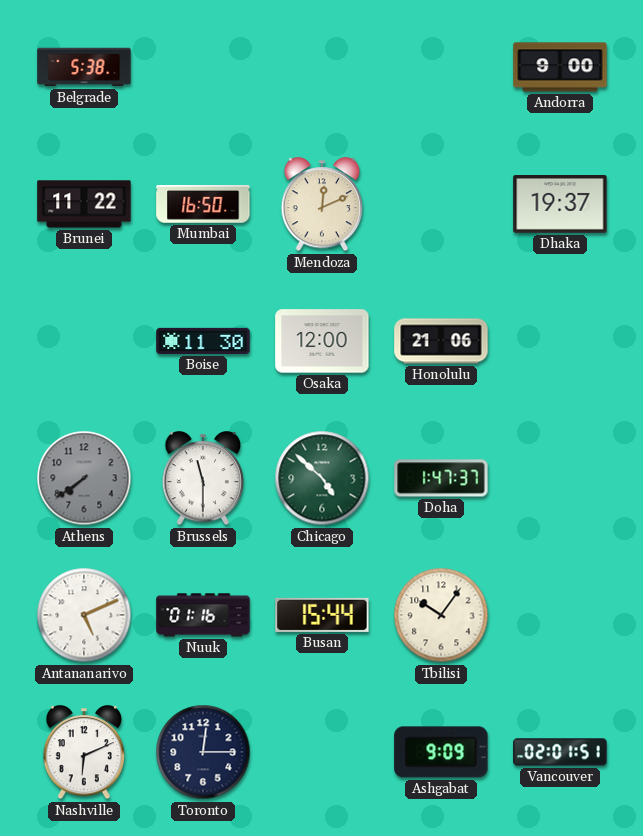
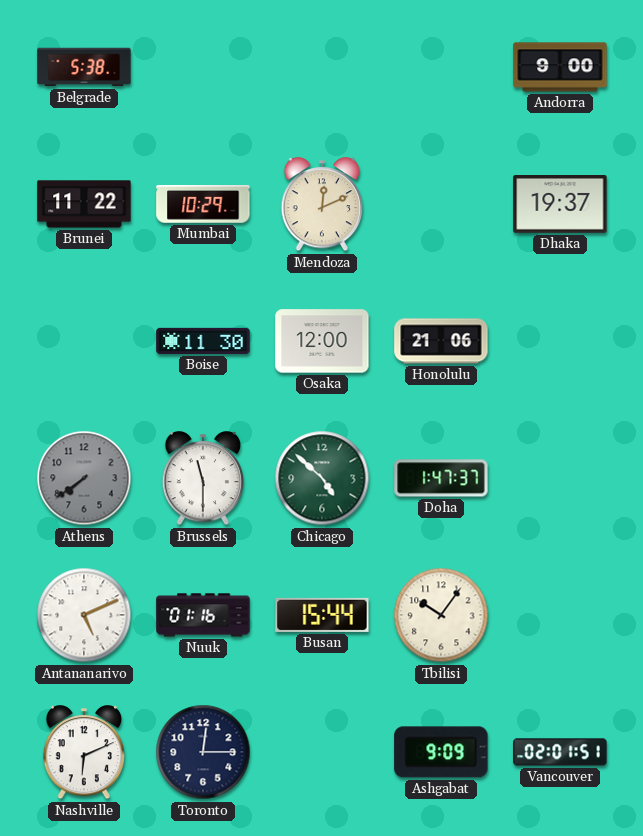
Mumbai: 16:50 -> 10:29
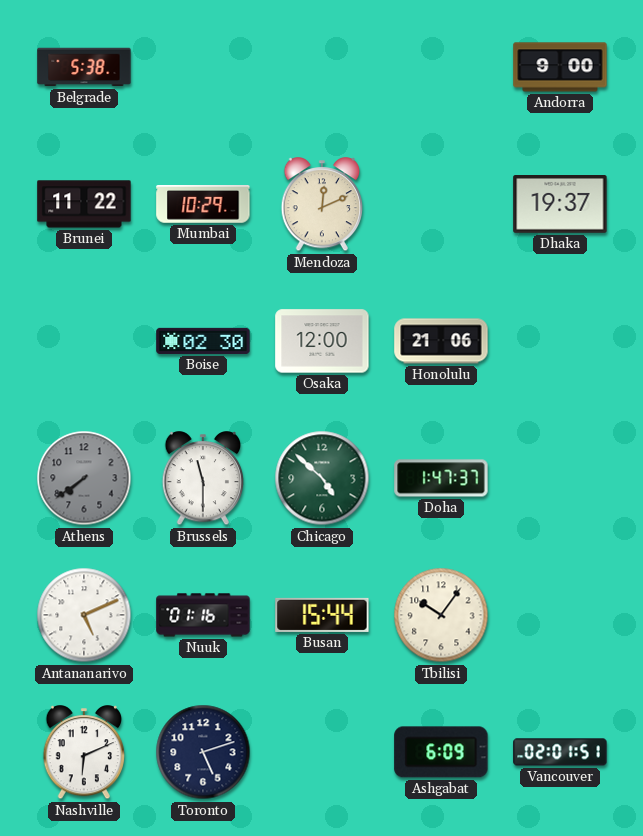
Boise: 11:30 -> 02:30
Toronto: 12:15 -> 5:12
Ashgabat: 9:09 -> 6:09
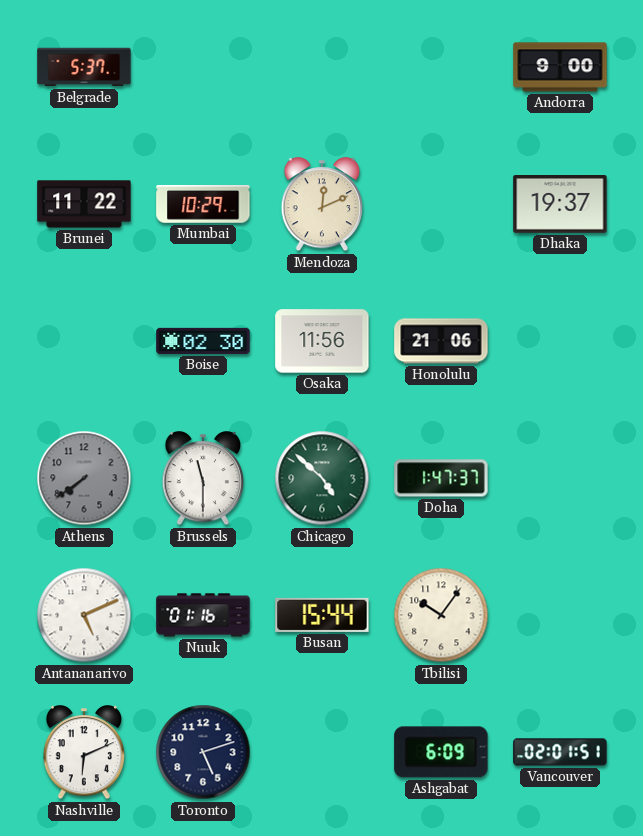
Belgrade: 5:38 -> 5:37
Osaka: 12:00 -> 11:56
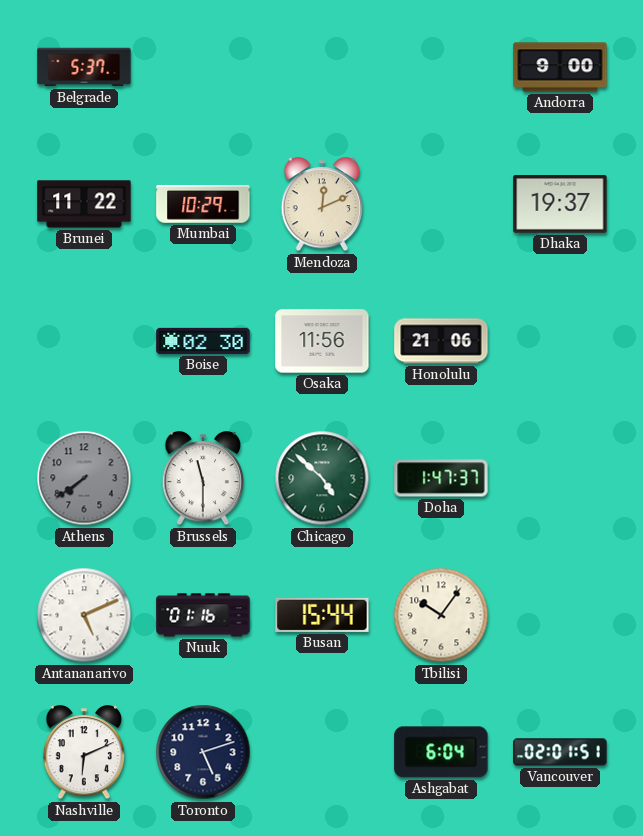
Ashgabat: 6:09 -> 6:04
